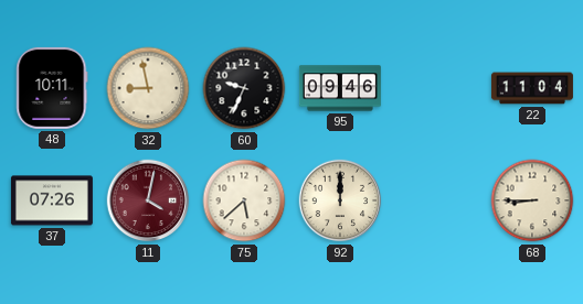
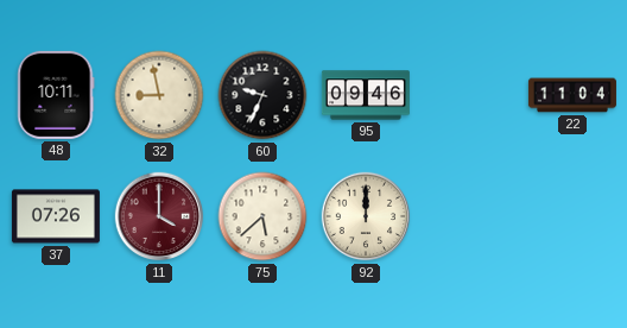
11: 4:02 -> 4:00
68: 8:45 -> none
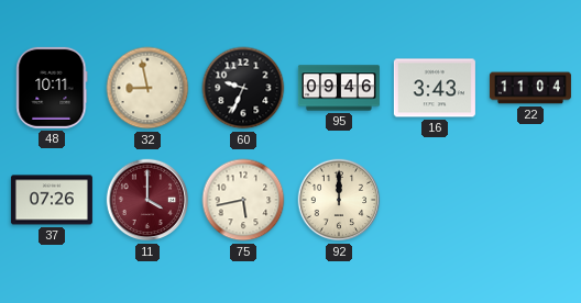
16: none -> 3:43
75: 5:38 -> 5:43
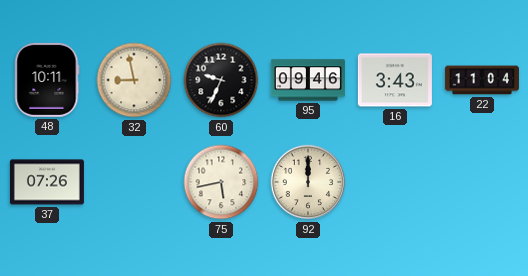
11: 4:00 -> none
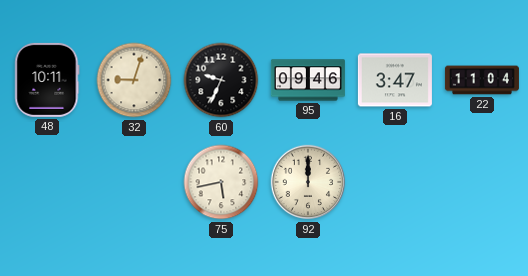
32: 8:58 -> 9:03
16: 3:43 -> 3:47
37: 07:26 -> none
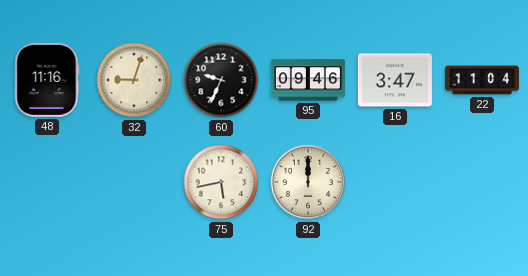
48: 10:11 -> 11:16
